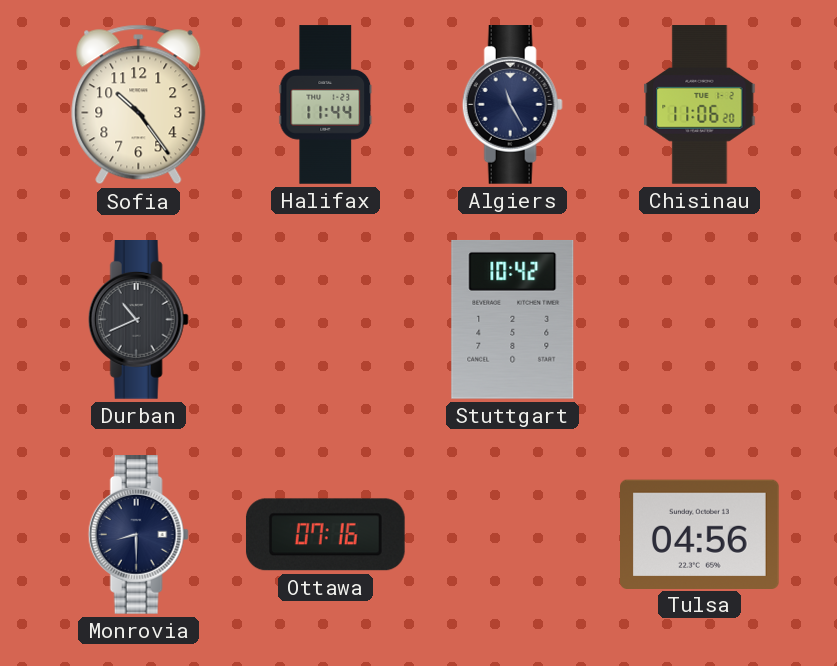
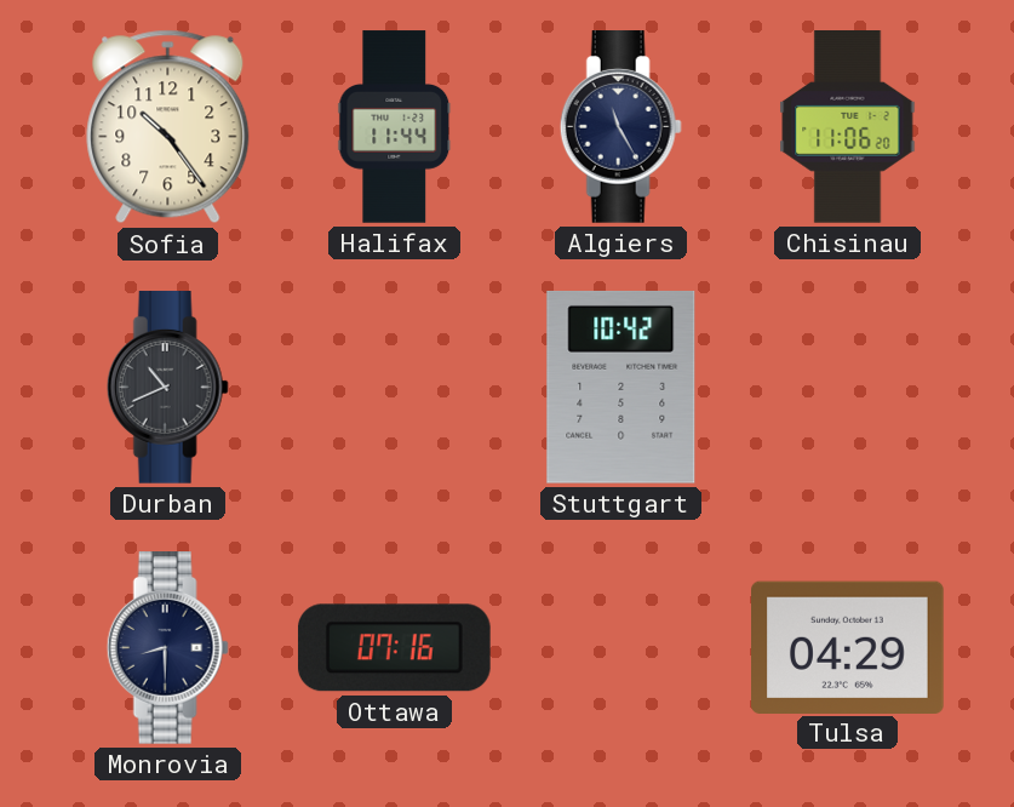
Tulsa: 04:56 -> 04:29
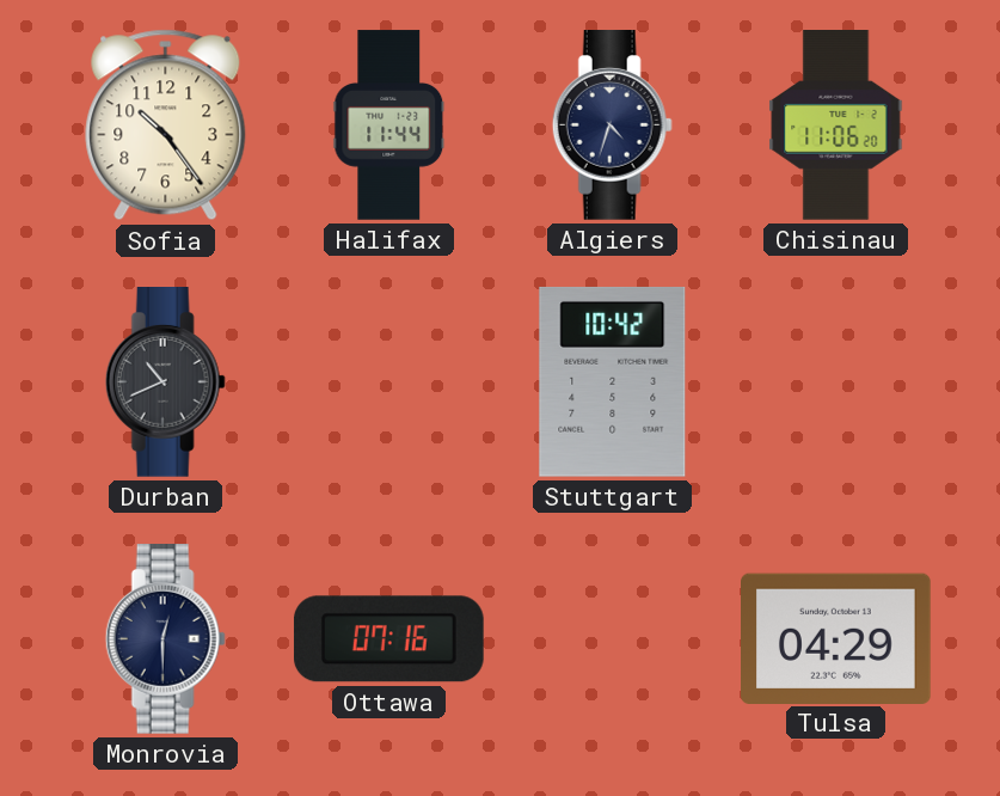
Algiers: 11:25 -> 4:33
Monrovia: 8:30 -> 12:30
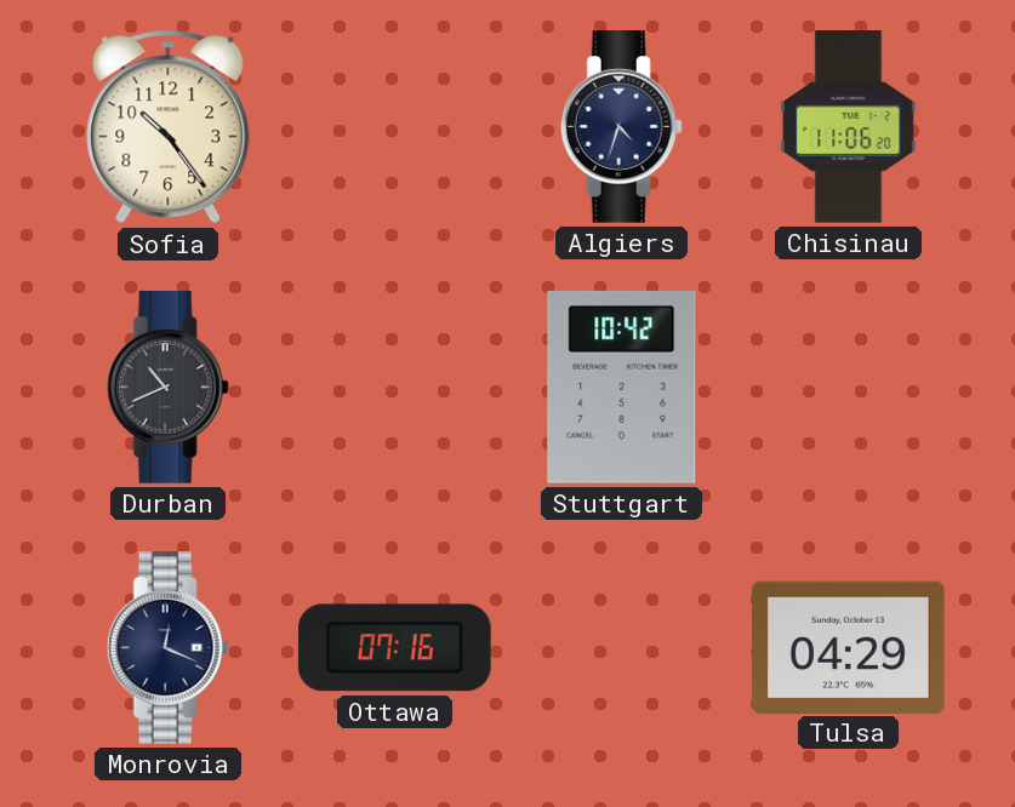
Halifax: 11:44 -> none
Monrovia: 12:30 -> 12:19
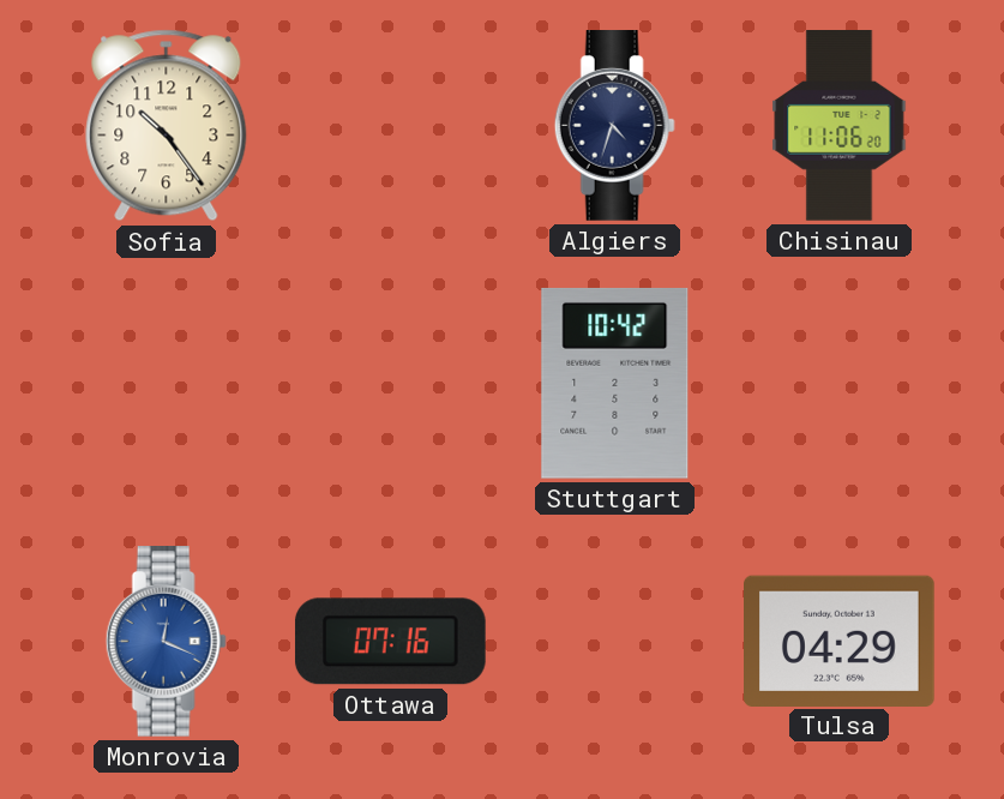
Durban: 10:41 -> none
Monrovia dial: navy -> blue
